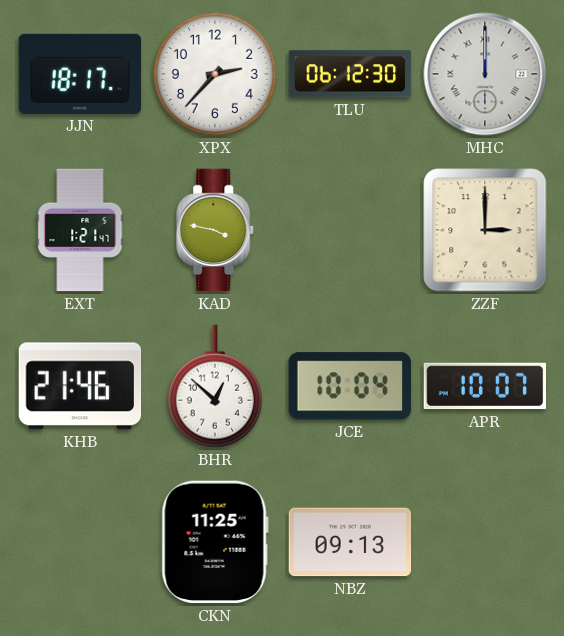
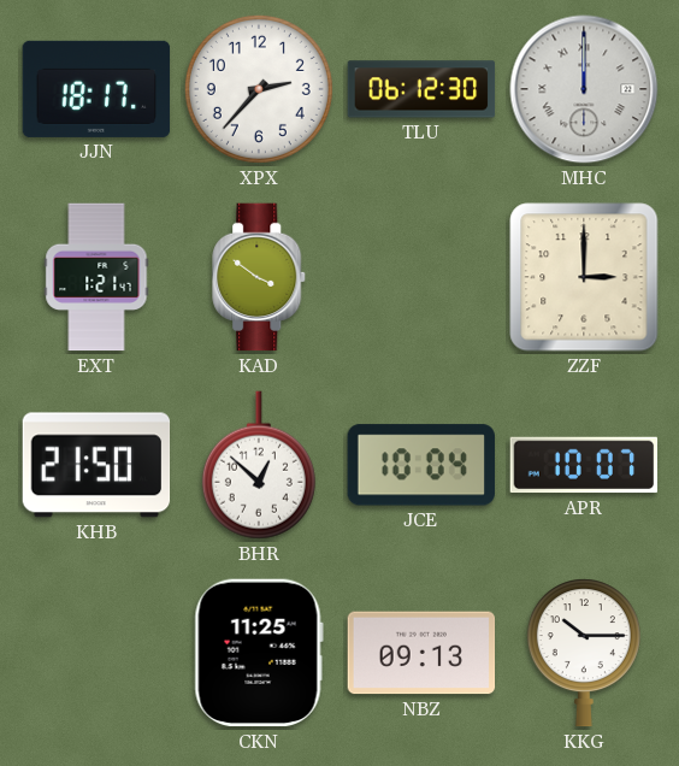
KAD: 3:47 -> 3:51
KHB: 21:46 -> 21:50
KKG: none -> 10:15
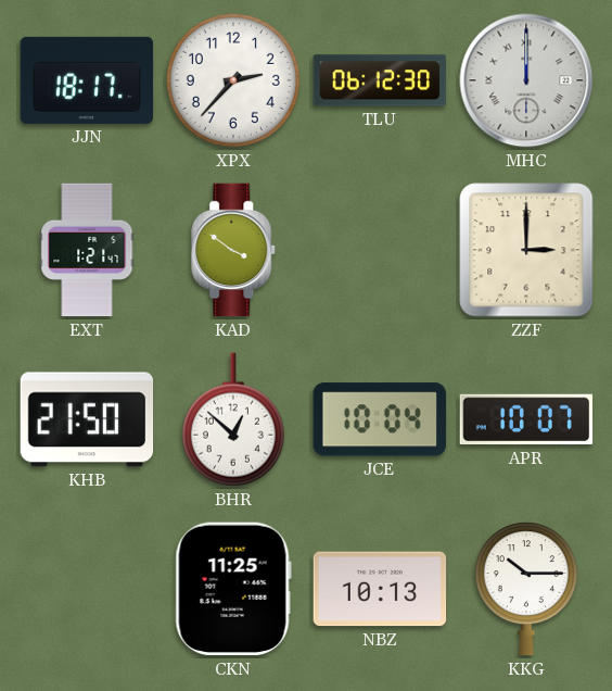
NBZ: 09:13 -> 10:13
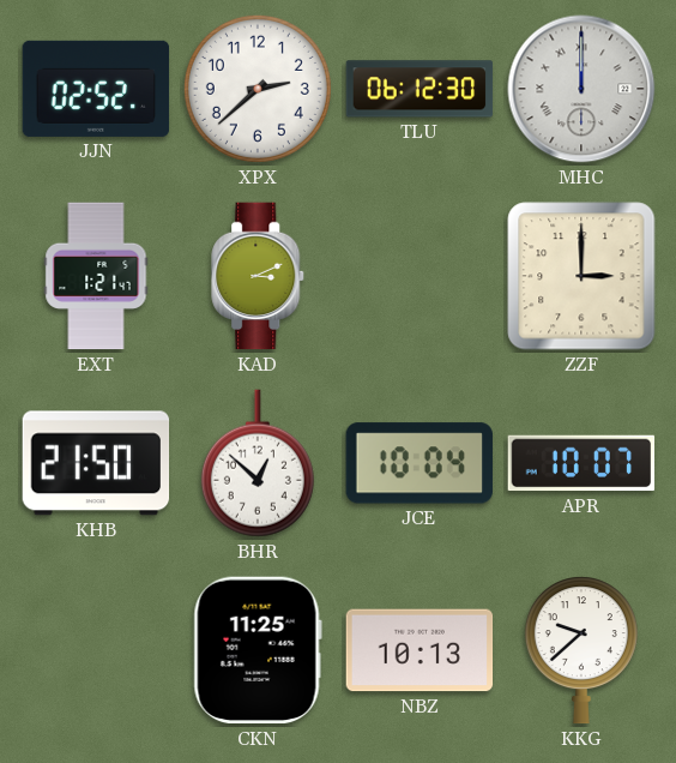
JJN: 18:17 -> 02:52
XPX: 2:37 -> 2:38
KAD: 3:51 -> 3:11
KKG: 10:15 -> 9:38
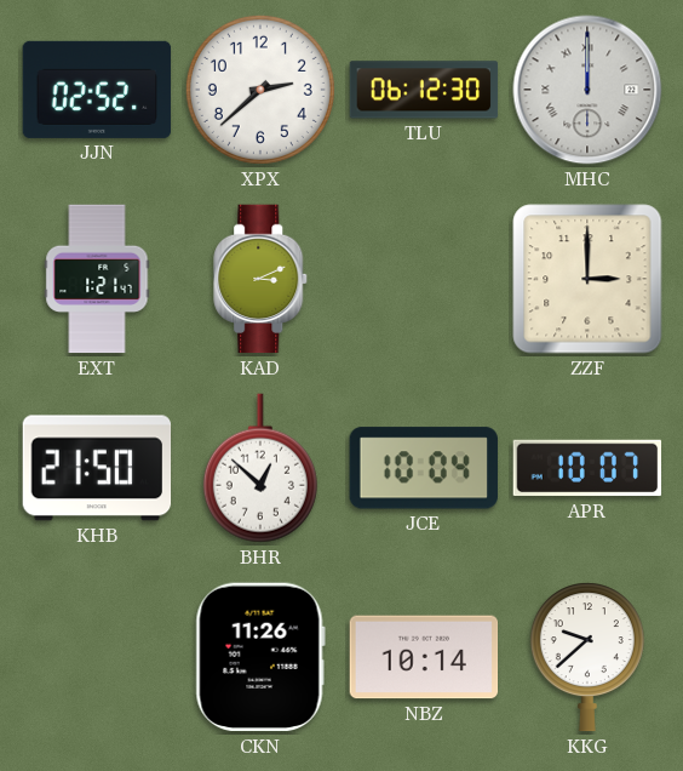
CKN: 11:25 -> 11:26
NBZ: 10:13 -> 10:14
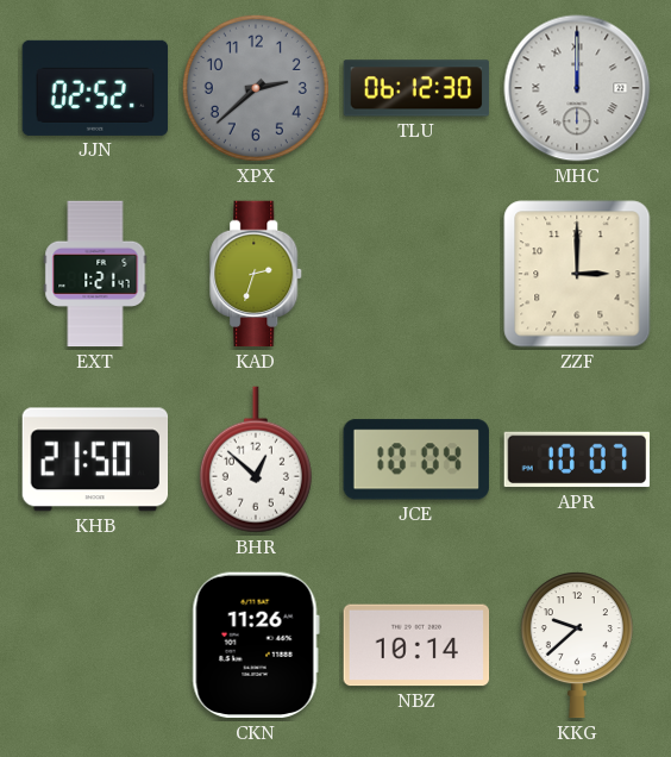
XPX dial: white -> grey
KAD: 3:11 -> 2:33
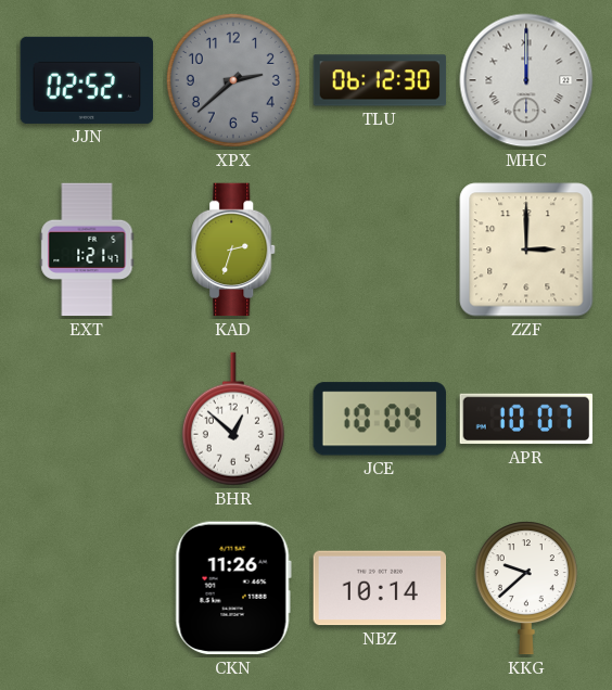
KHB: 21:50 -> none
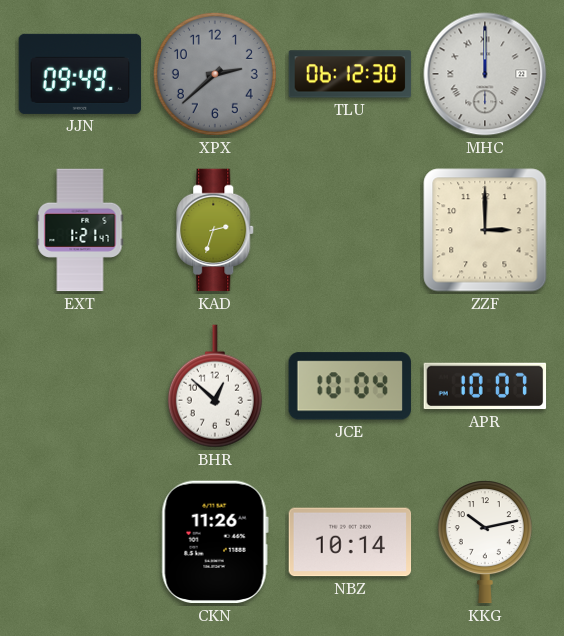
JJN: 02:52 -> 09:49
KKG: 9:38 -> 10:13
